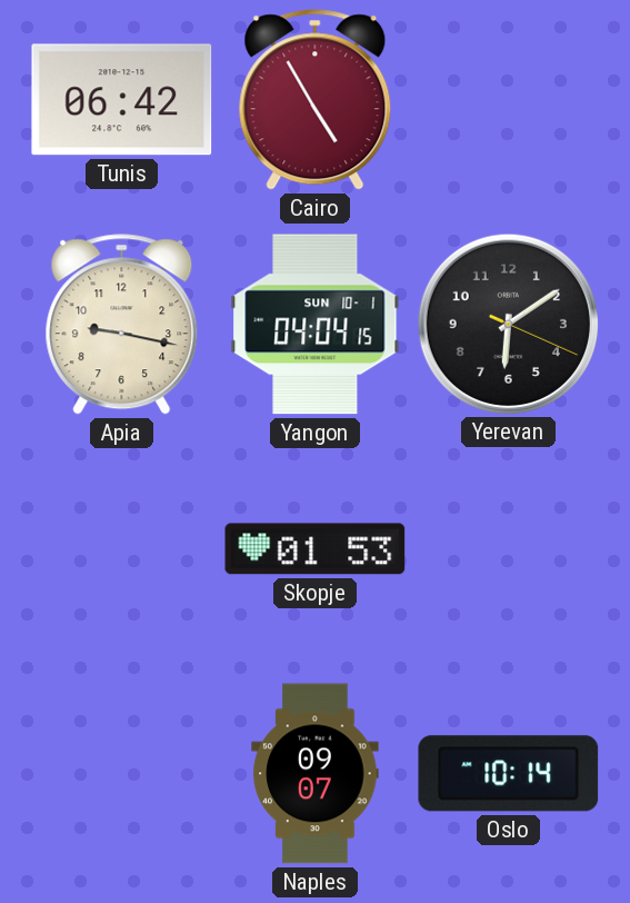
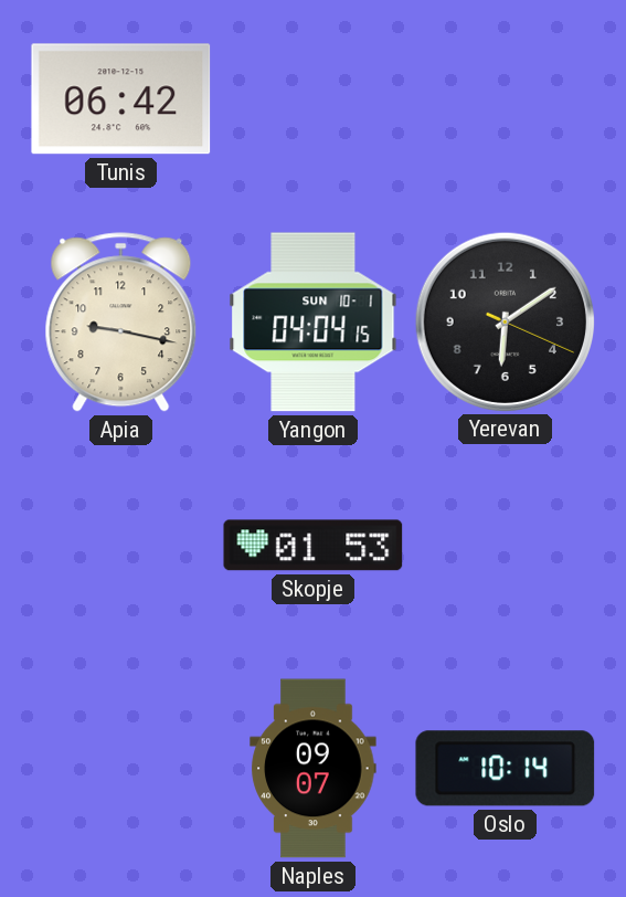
Cairo: 4:55 -> none
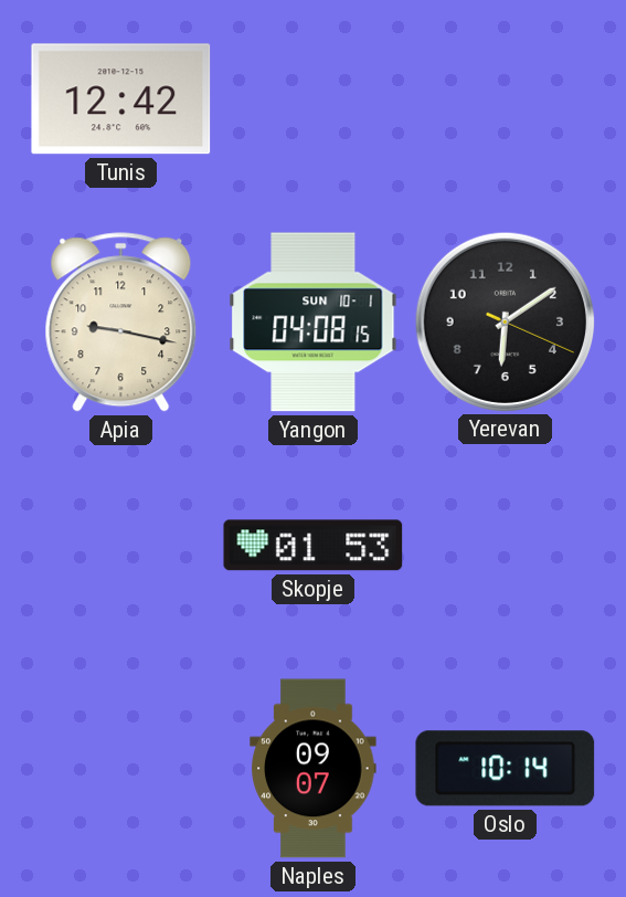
Tunis: 06:42 -> 12:42
Yangon: 04:04 -> 04:08
